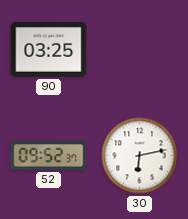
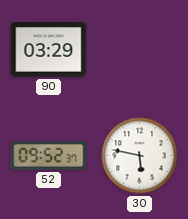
90: 03:25 -> 03:29
30: 6:13 -> 5:47
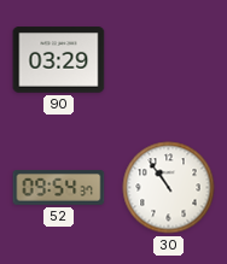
52: 09:52 -> 09:54
30: 5:47 -> 10:54
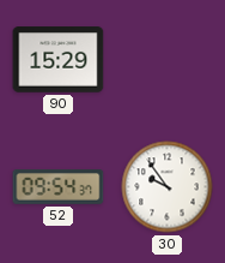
90: 03:29 -> 15:29
30: 10:54 -> 9:54
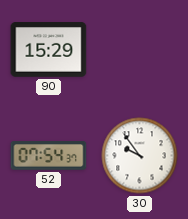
52: 09:54 -> 07:54
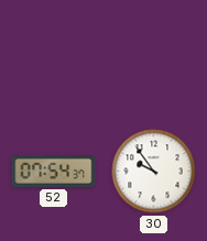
90: 15:29 -> none
